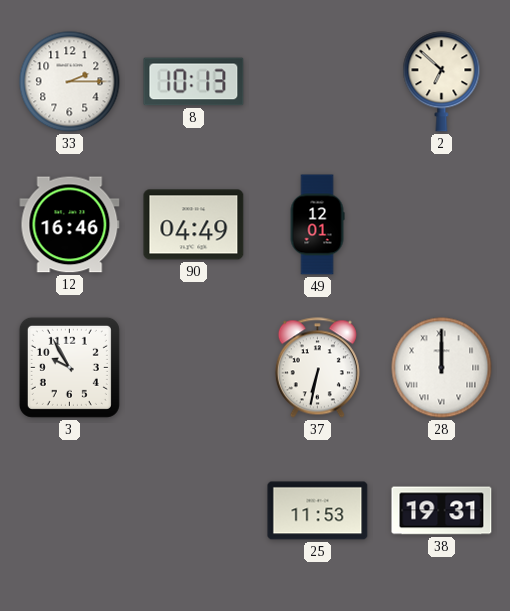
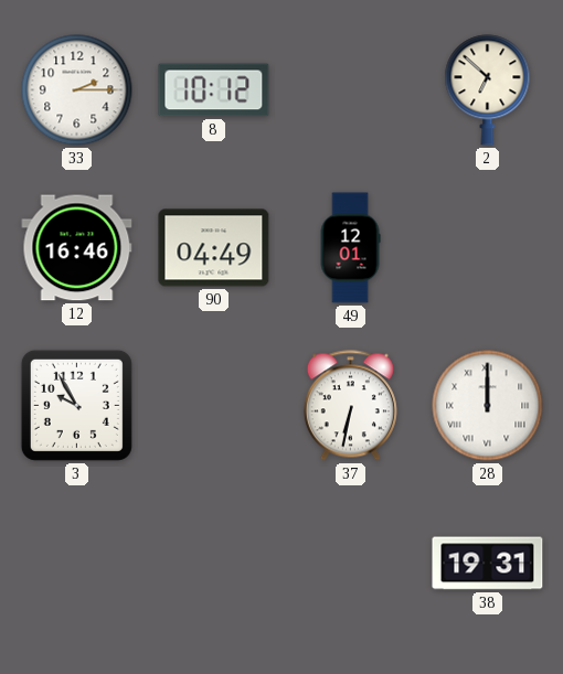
8: 10:13 -> 10:12
25: 11:53 -> none
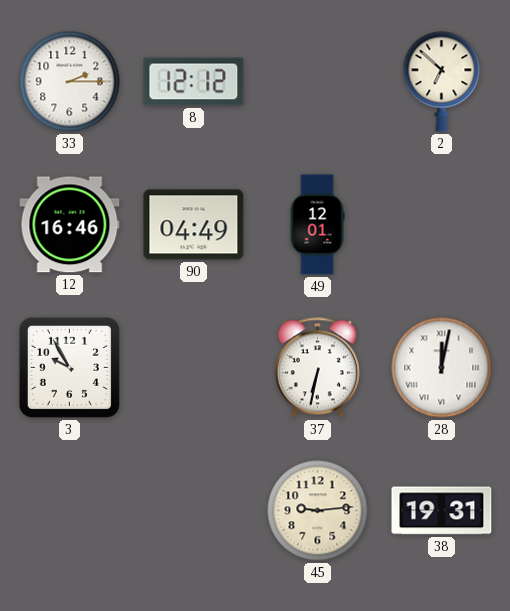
8: 10:12 -> 12:12
28: 12:00 -> 12:02
45: none -> 9:14
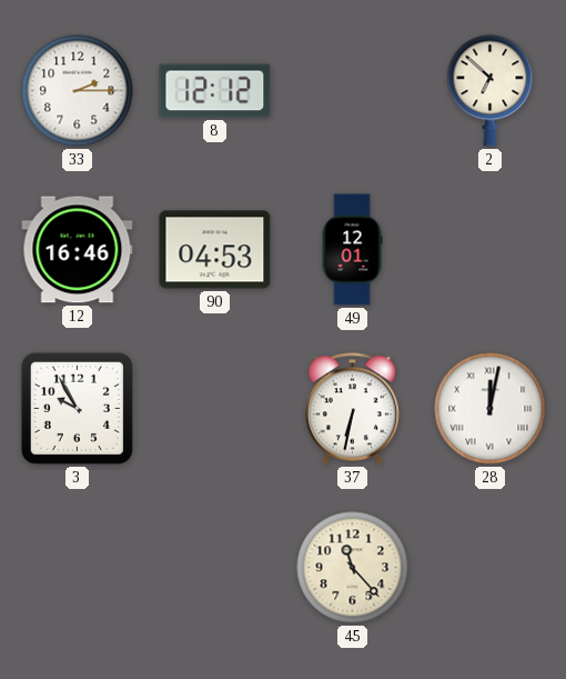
90: 04:49 -> 04:53
45: 9:14 -> 11:23
38: 19:31 -> none
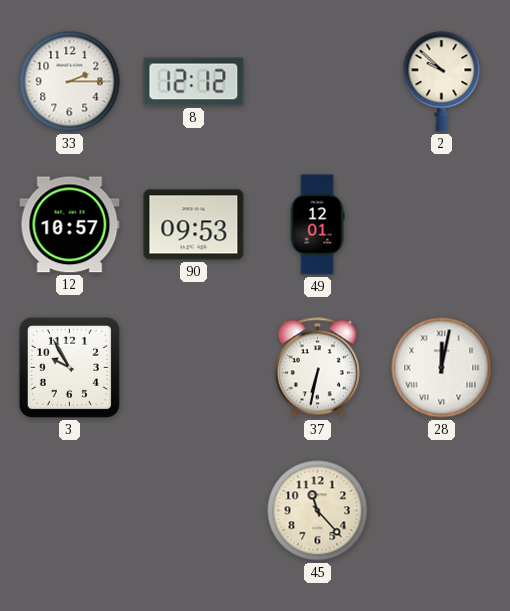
2: 6:52 -> 9:52
12: 16:46 -> 10:57
90: 04:53 -> 09:53
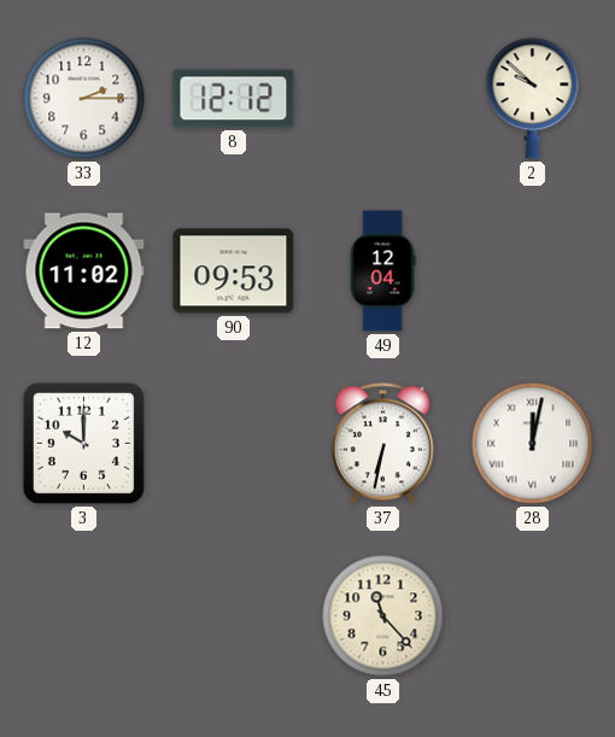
12: 10:57 -> 11:02
49: 12:01 -> 12:04
3: 9:55 -> 10:00
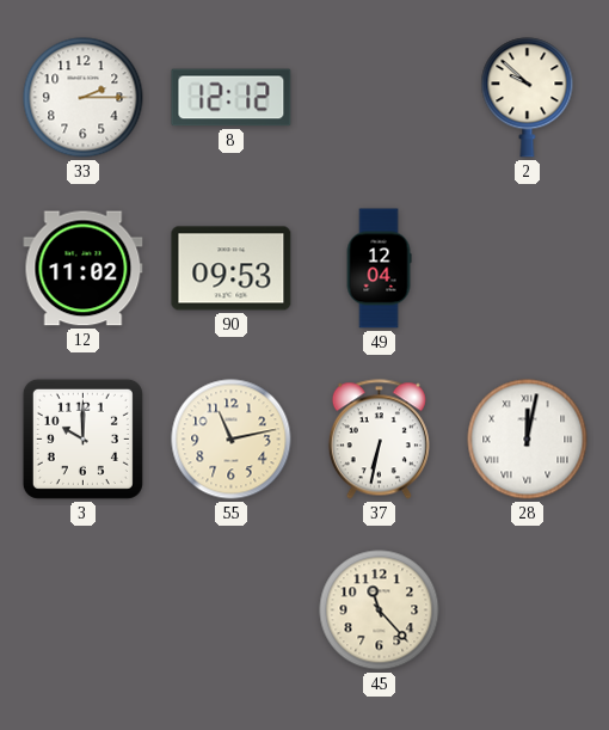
55: none -> 11:13
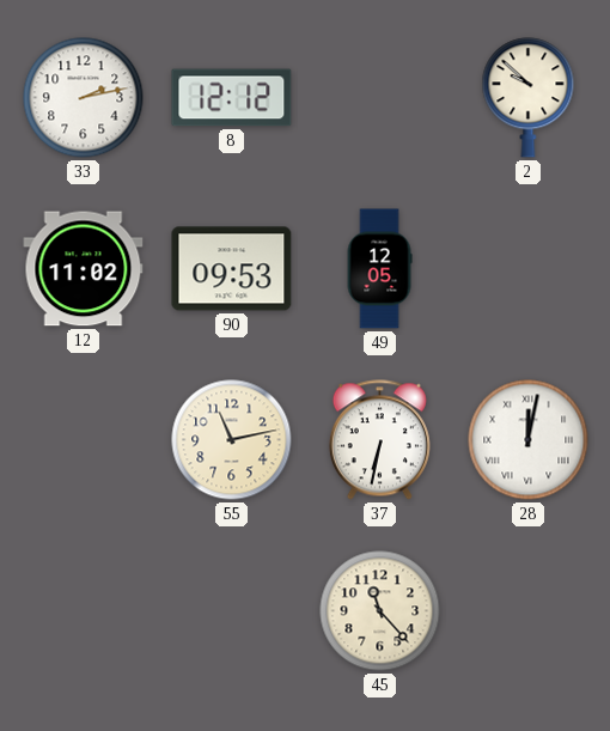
33: 2:15 -> 2:13
49: 12:04 -> 12:05
3: 10:00 -> none
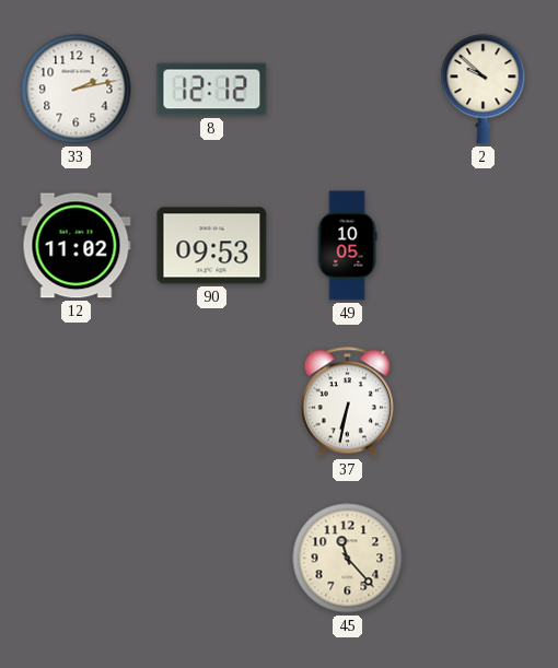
49: 12:05 -> 10:05
55: 11:13 -> none
28: 12:02 -> none
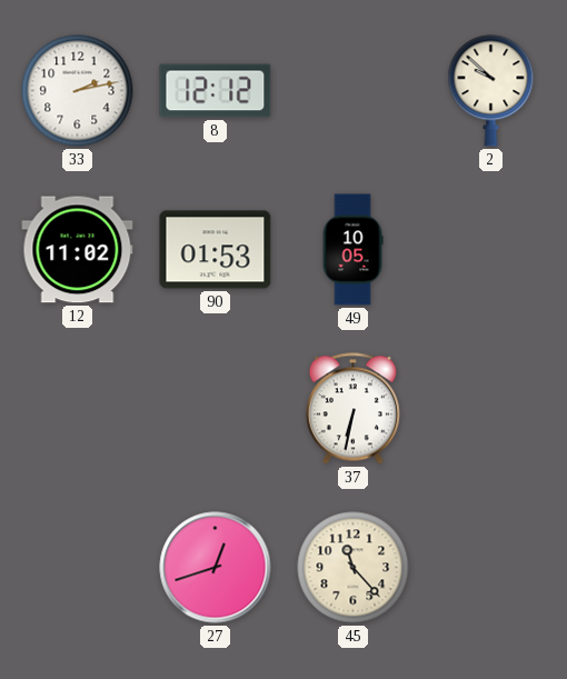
90: 09:53 -> 01:53
27: none -> 12:42
